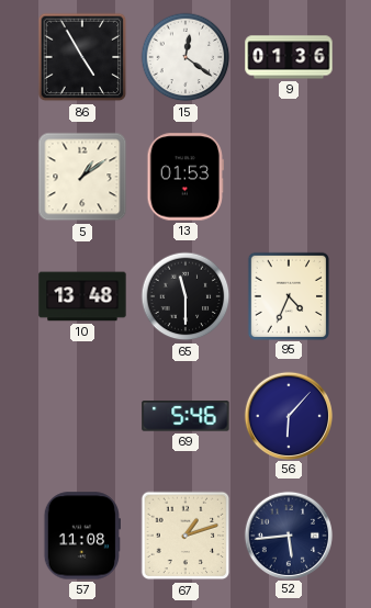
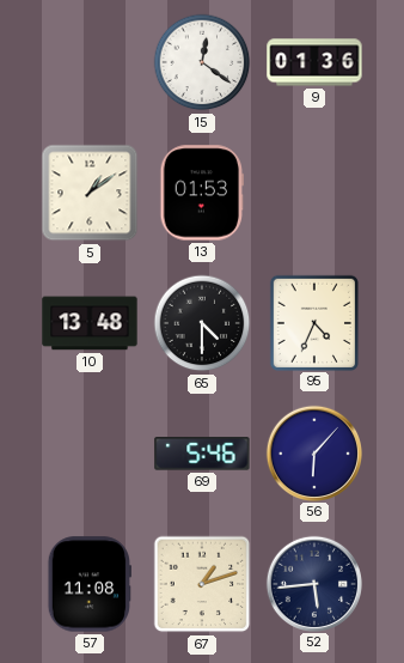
86: 4:55 -> none
65: 11:30 -> 4:30
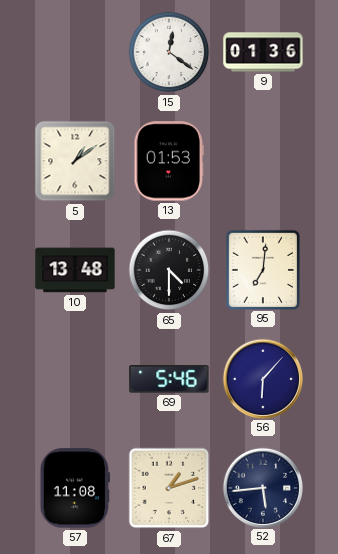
95: 4:34 -> 7:01
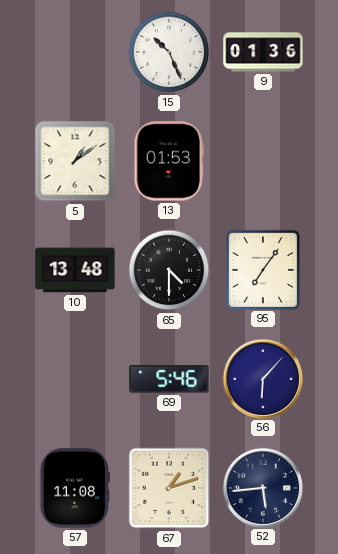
15: 12:21 -> 10:26
95: 7:01 -> 7:06
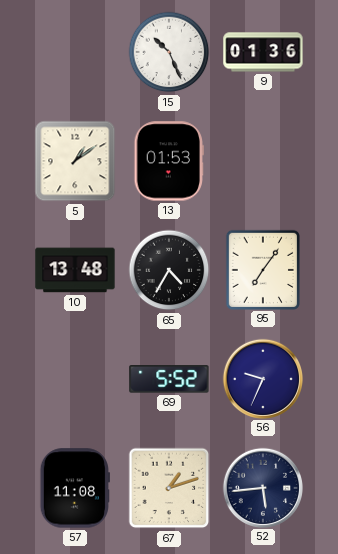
65: 4:30 -> 4:35
69: 5:46 -> 5:52
56: 6:07 -> 9:34
